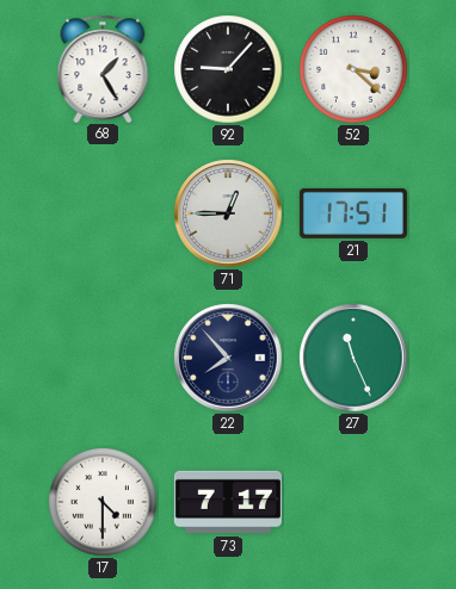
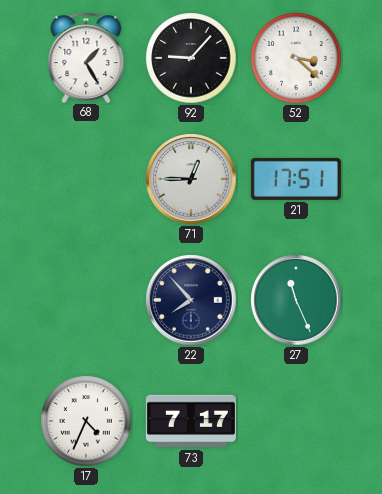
17: 4:30 -> 4:34
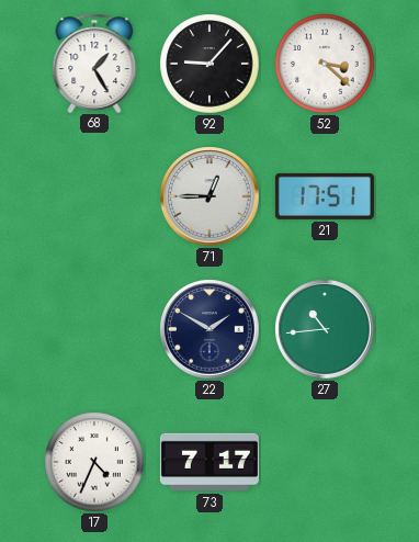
22: 7:53 -> 1:50
27: 11:26 -> 10:44
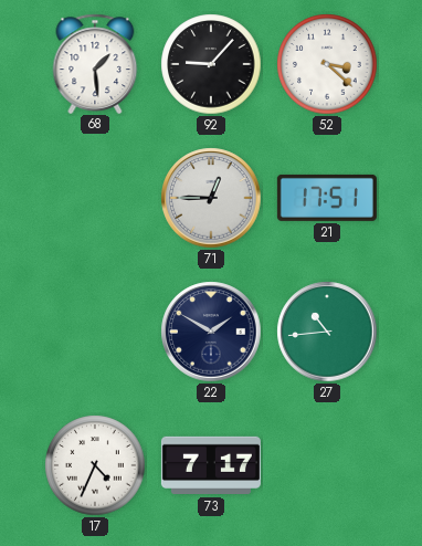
68: 1:25 -> 1:29
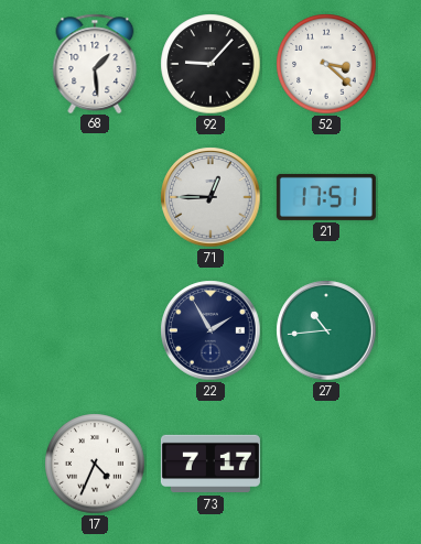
22: 1:50 -> 1:55
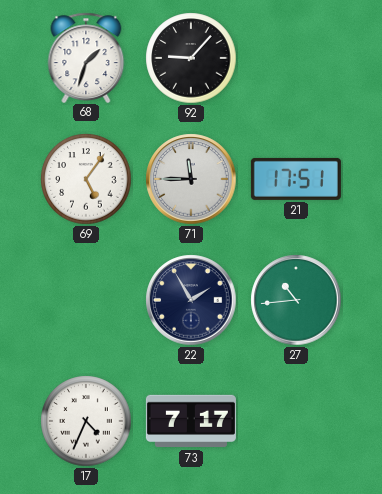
68: 1:29 -> 1:33
52: 3:22 -> none
69: none -> 5:06
71: 12:45 -> 11:45
